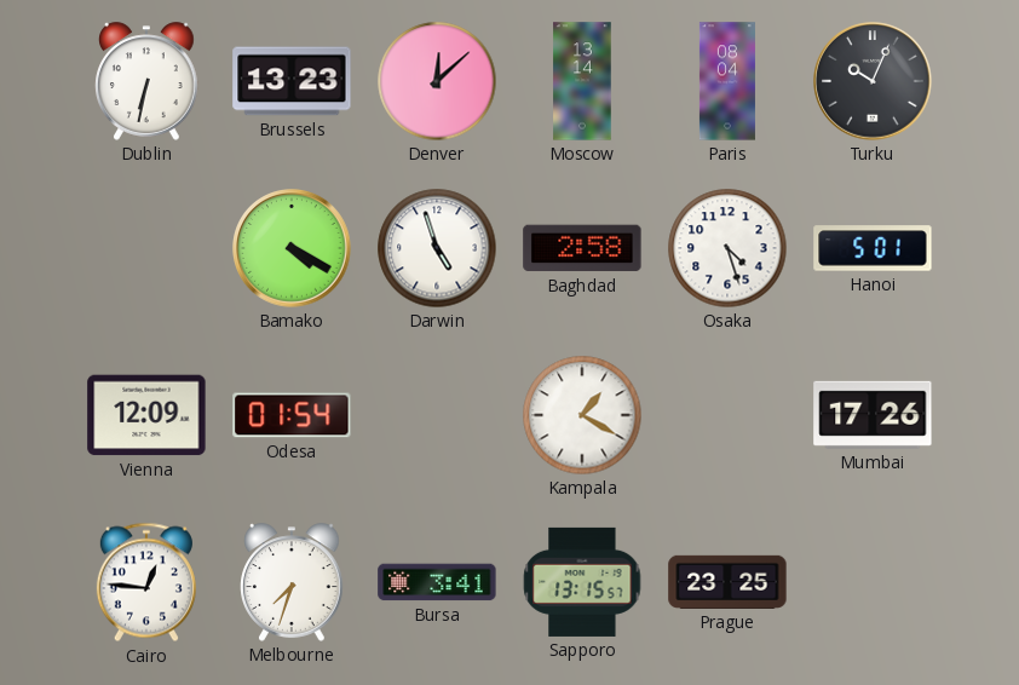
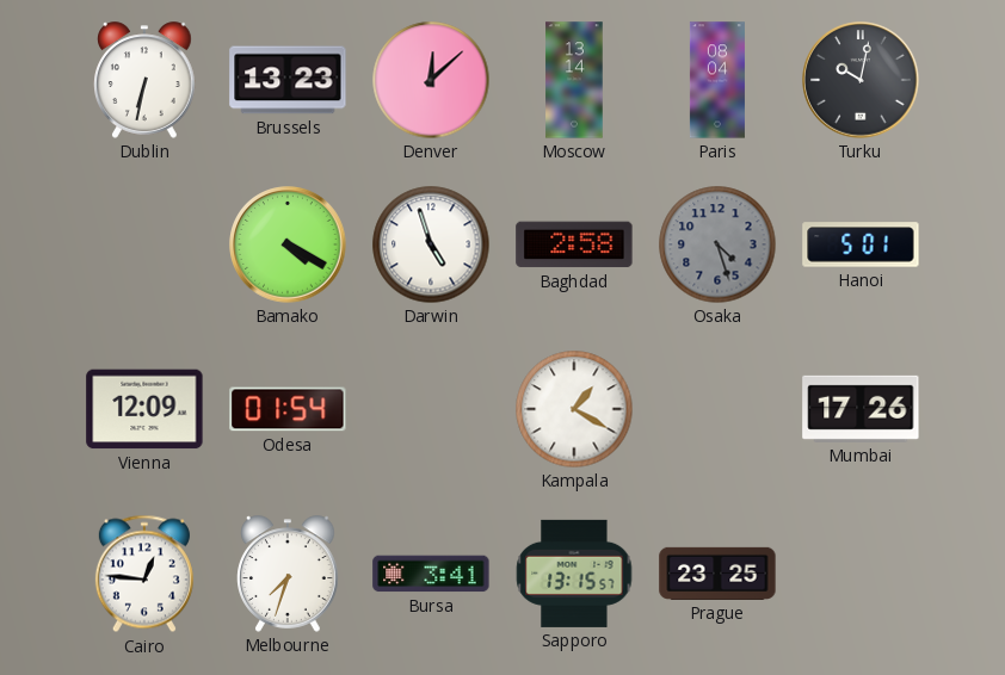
Turku: 10:04 -> 10:02
Osaka dial: white -> grey
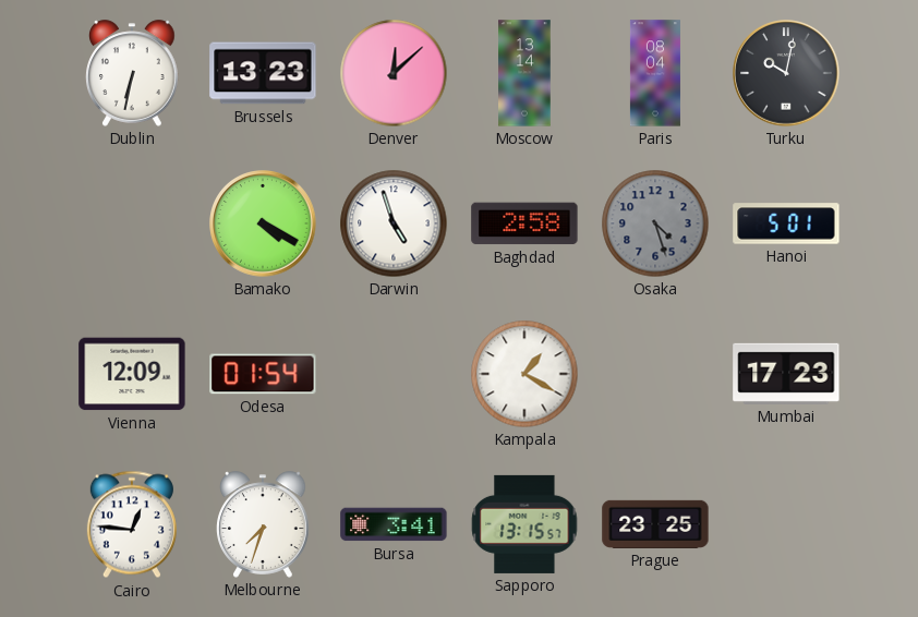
Mumbai: 17:26 -> 17:23
